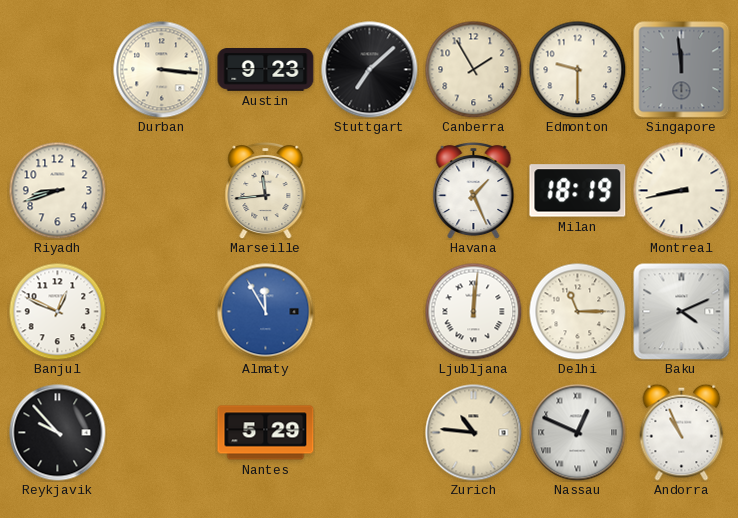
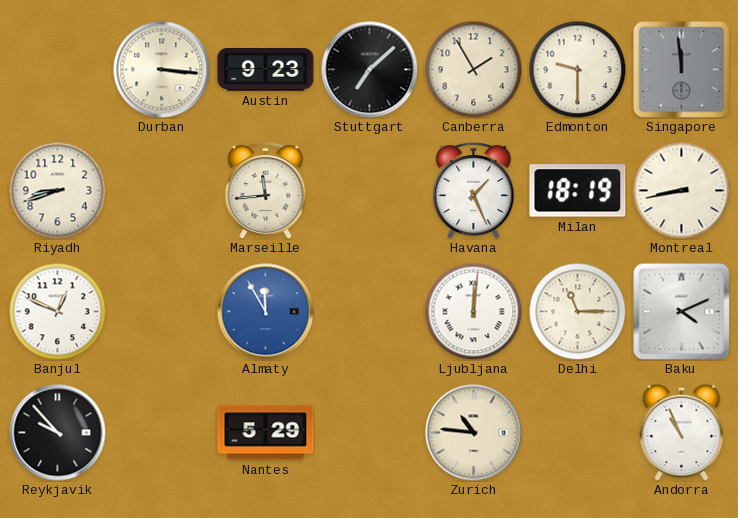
Nassau: 12:49 -> none
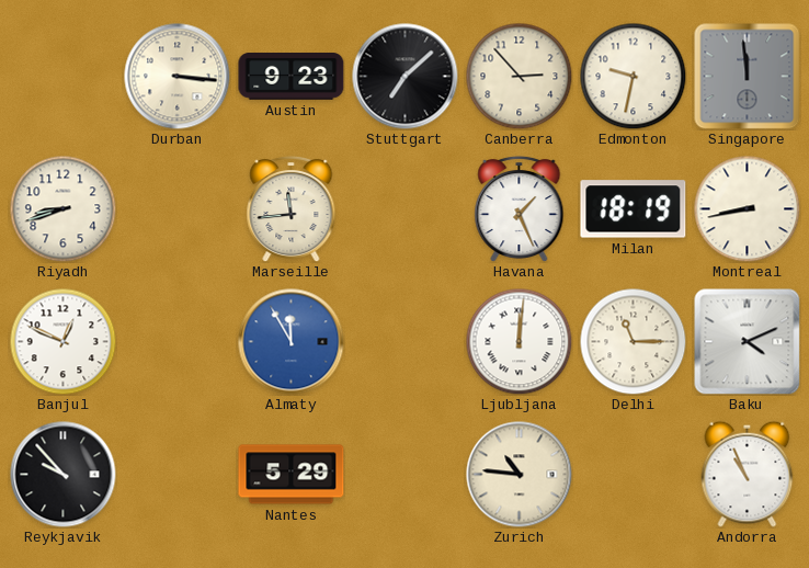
Canberra: 1:55 -> 2:53
Edmonton: 9:30 -> 9:32
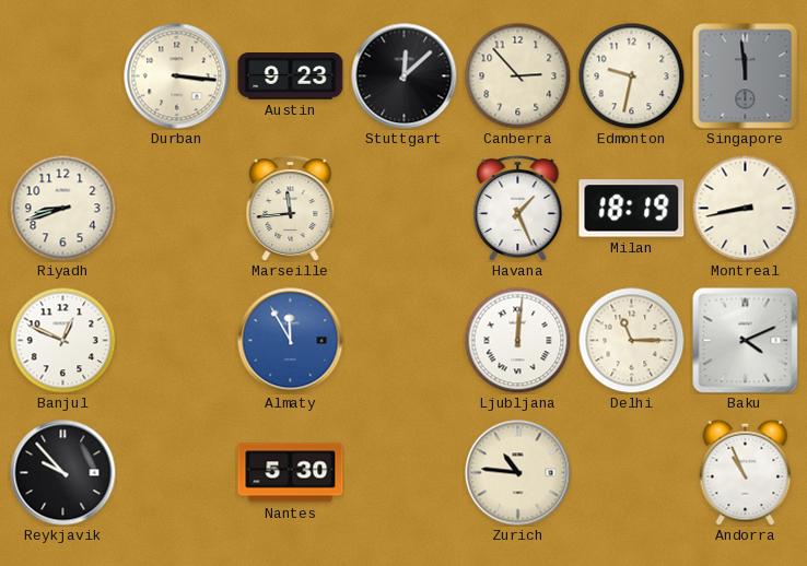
Stuttgart: 7:08 -> 12:08
Nantes: 5:29 -> 5:30
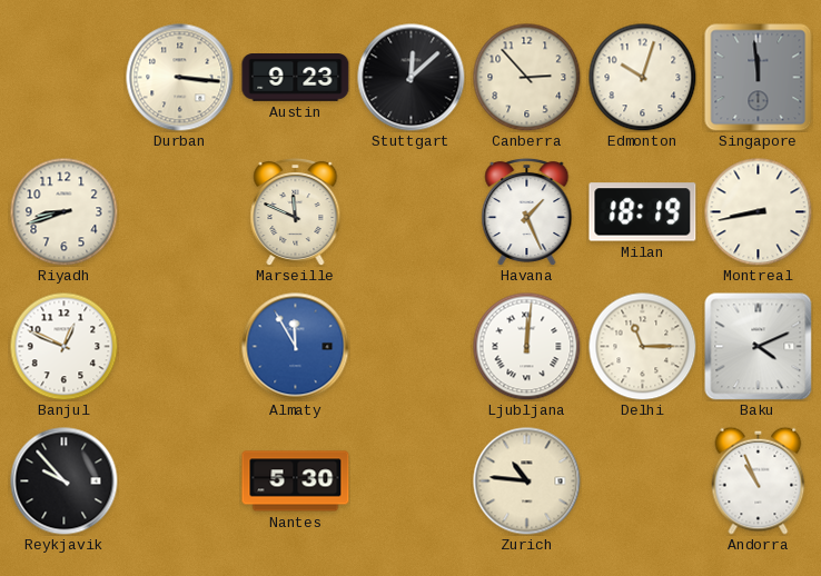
Edmonton: 9:32 -> 10:03
Marseille: 11:44 -> 11:49
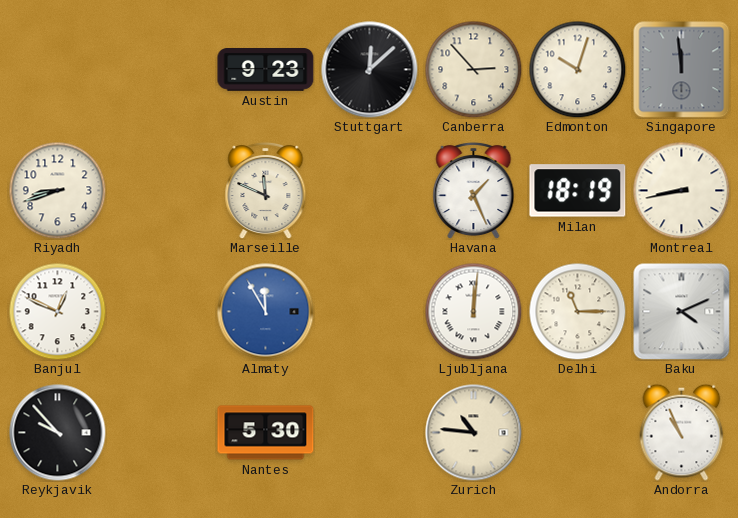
Durban: 3:16 -> none
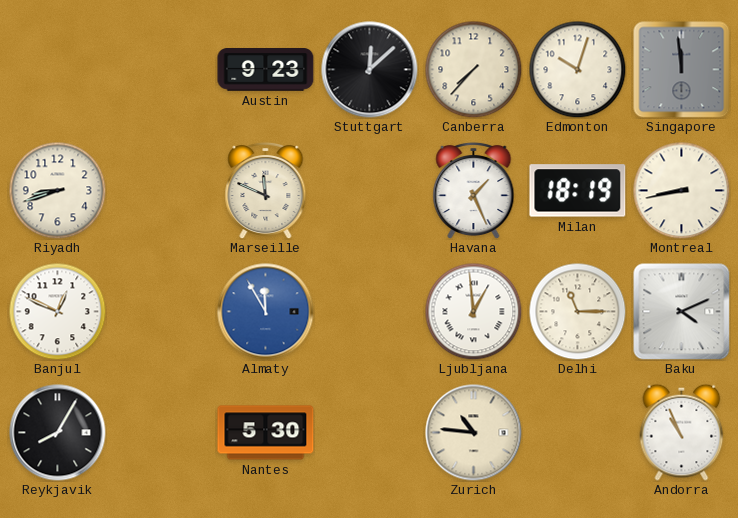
Canberra: 2:53 -> 7:37
Ljubljana: 12:01 -> 12:59
Reykjavik: 9:53 -> 8:05
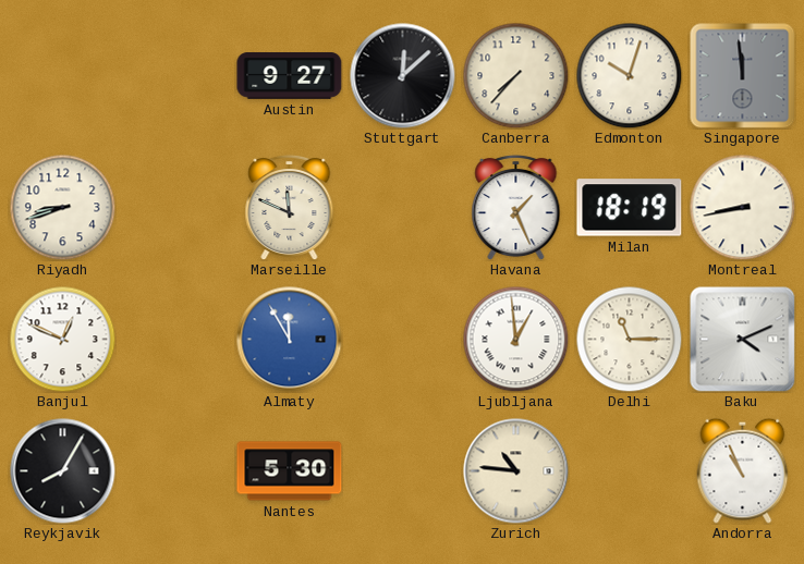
Austin: 9:23 -> 9:27
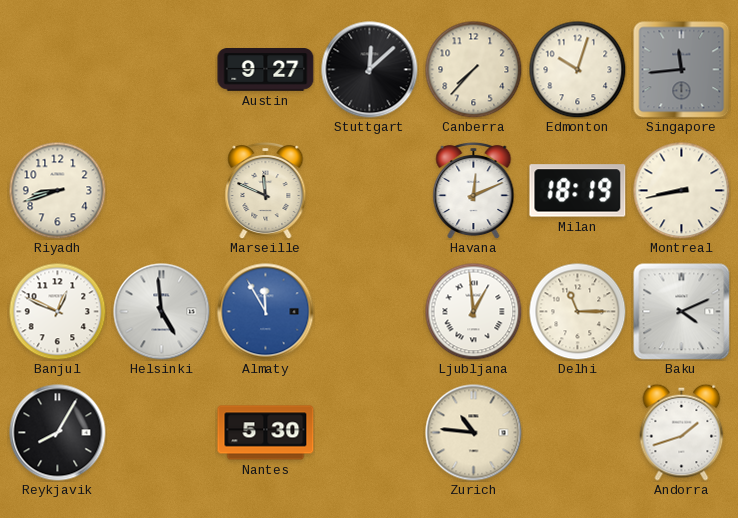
Singapore: 11:59 -> 11:44
Havana: 1:26 -> 12:11
Helsinki: none -> 4:59
Andorra: 10:56 -> 1:42
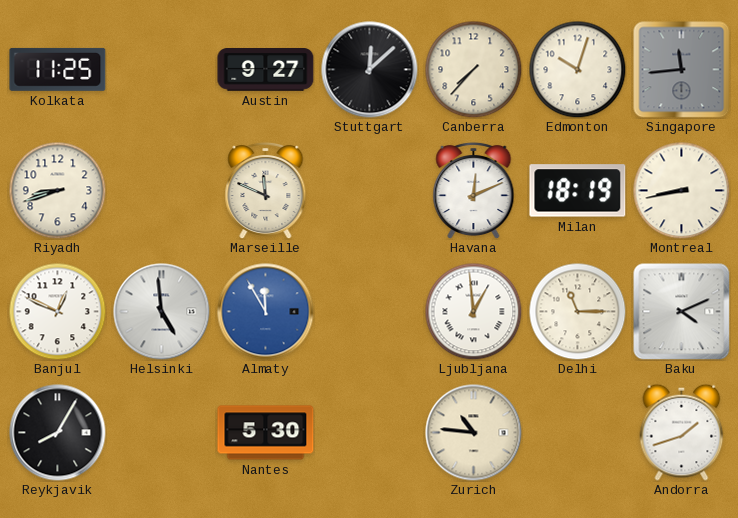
Kolkata: none -> 11:25
